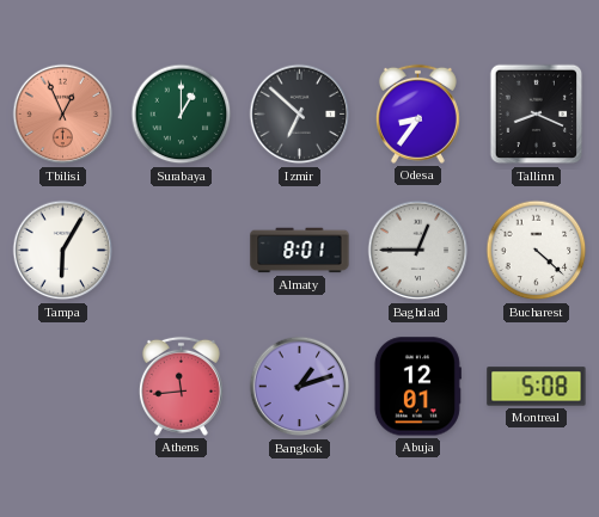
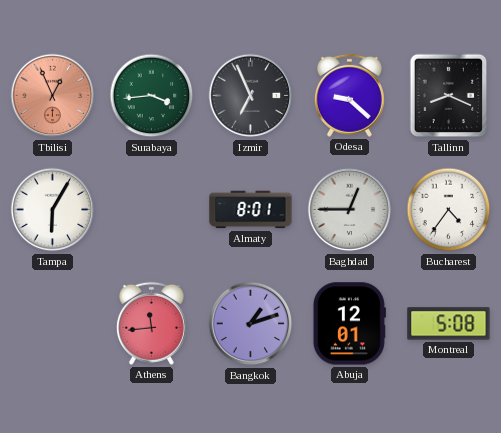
Surabaya: 1:00 -> 3:44
Izmir: 6:52 -> 6:56
Odesa: 8:36 -> 9:22
Bucharest: 4:22 -> 4:36
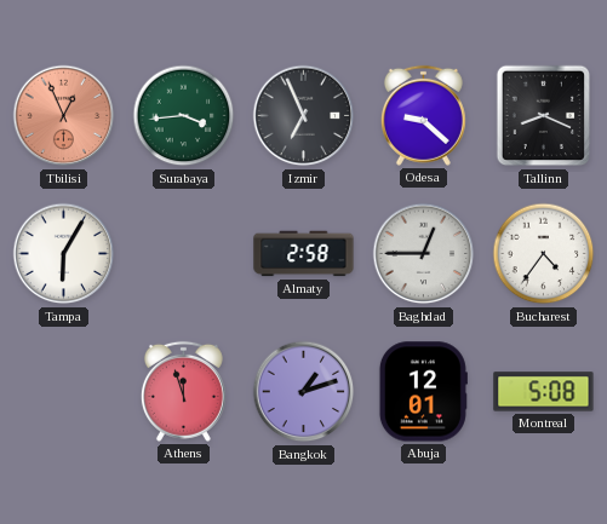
Almaty: 8:01 -> 2:58
Athens: 11:44 -> 11:57
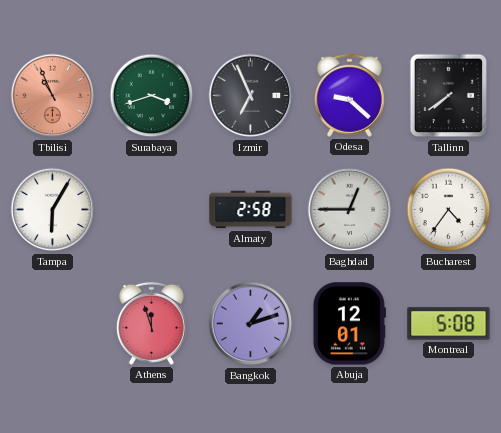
Tbilisi: 12:56 -> 10:56
Surabaya: 3:44 -> 3:42
Tallinn: 8:19 -> 7:39
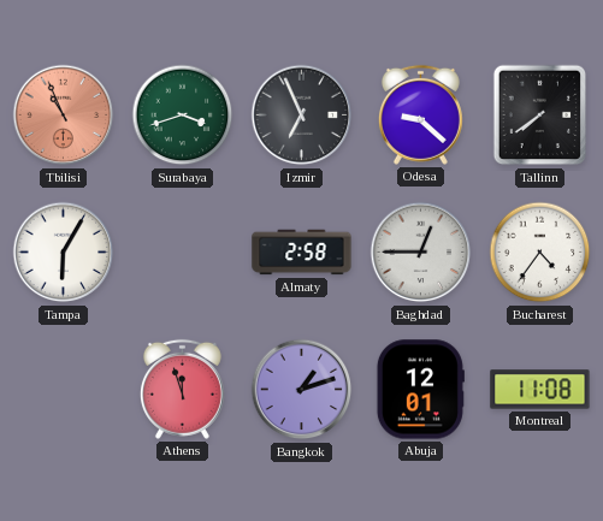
Montreal: 5:08 -> 11:08
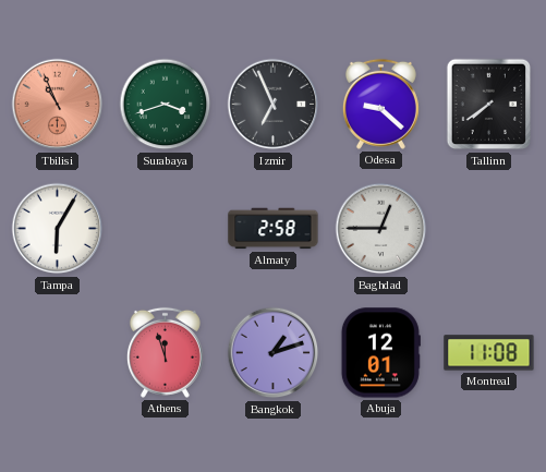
Bucharest: 4:36 -> none
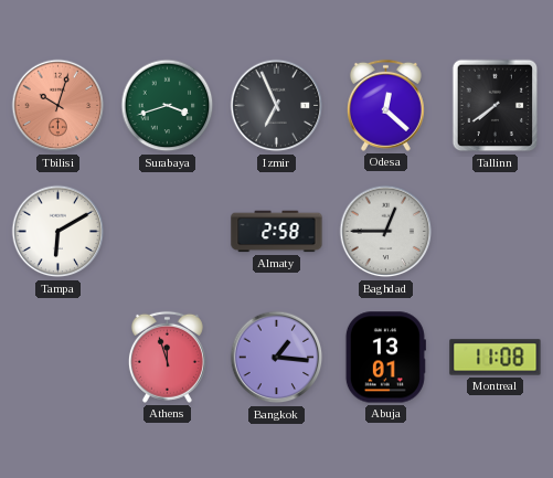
Tbilisi: 10:56 -> 10:03
Odesa: 9:22 -> 12:22
Tampa: 6:05 -> 6:10
Bangkok: 1:12 -> 1:16
Abuja: 12:01 -> 13:01
